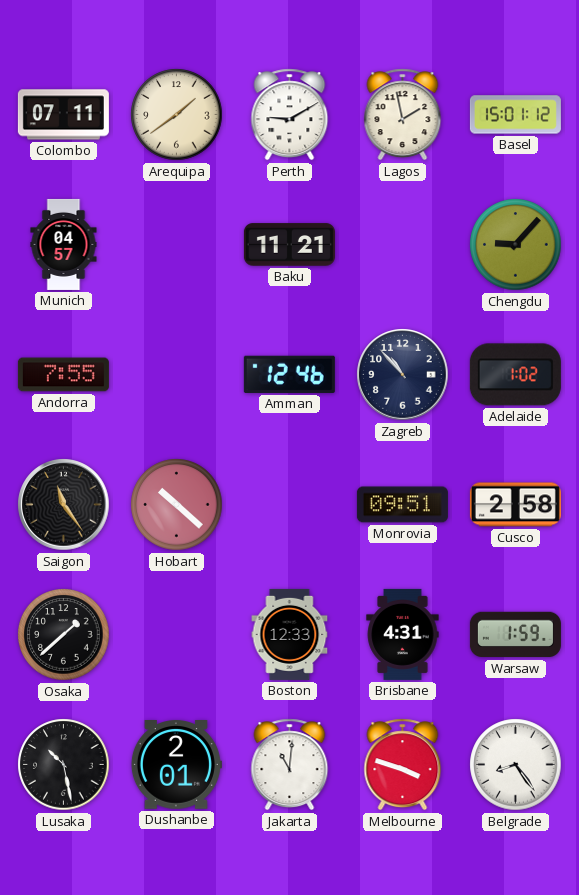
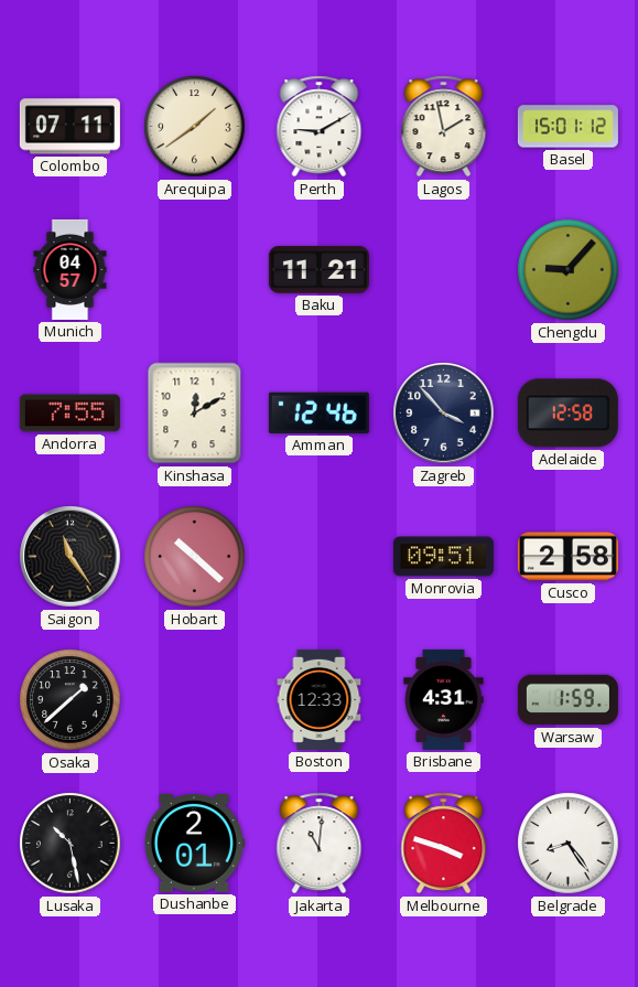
Kinshasa: none -> 12:10
Zagreb: 10:53 -> 3:53
Adelaide: 1:02 -> 12:58
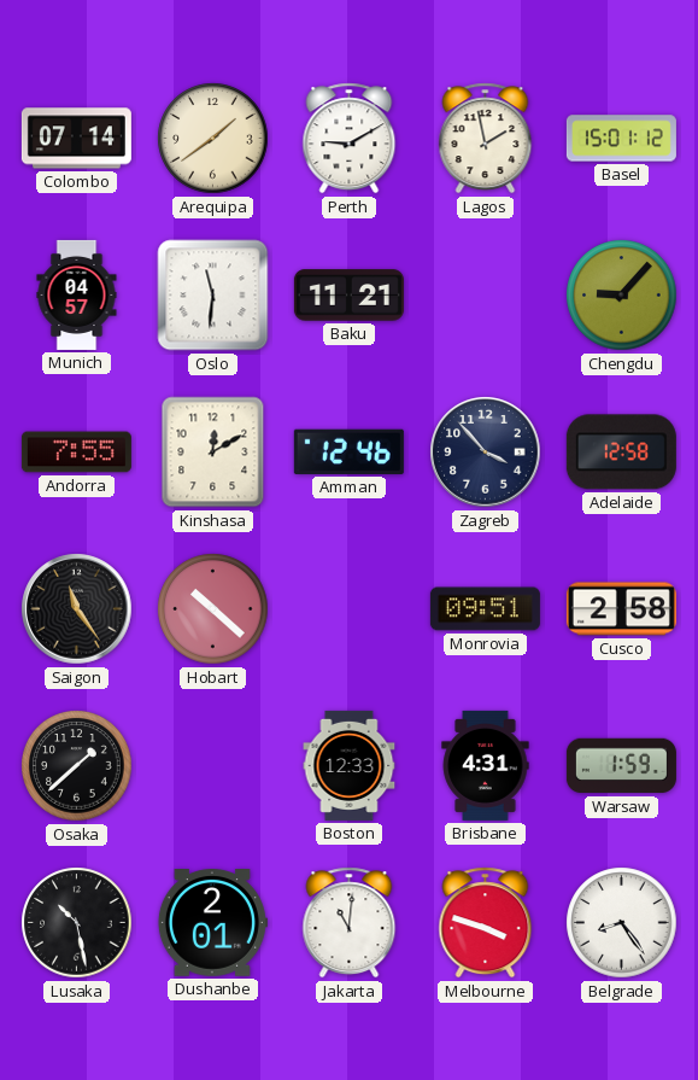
Colombo: 07:11 -> 07:14
Oslo: none -> 11:31
